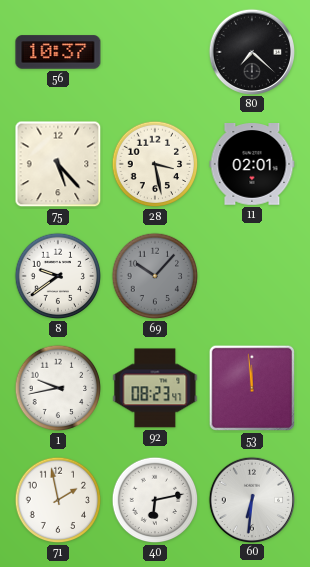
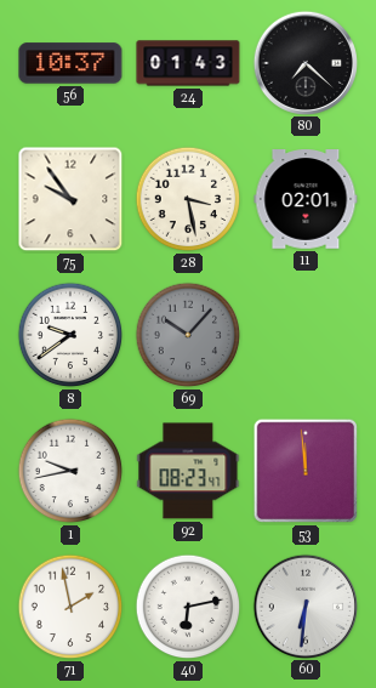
24: none -> 01:43
75: 5:23 -> 9:54
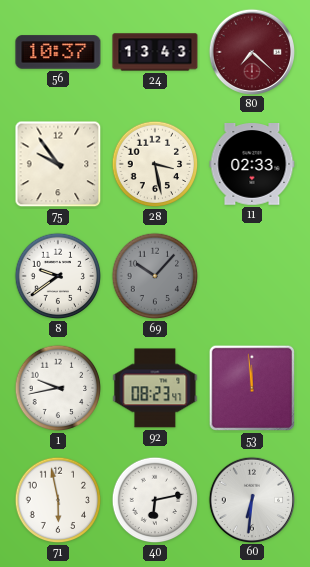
24: 01:43 -> 13:43
80 dial: black -> burgundy
11: 02:01 -> 02:33
71: 1:58 -> 5:58
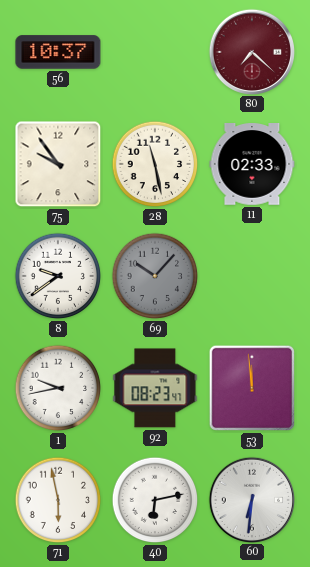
24: 13:43 -> none
28: 3:28 -> 11:28
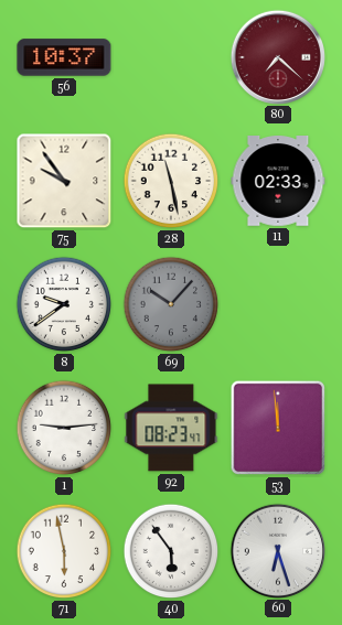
1: 9:43 -> 9:14
40: 6:13 -> 5:54
60: 6:31 -> 6:27
